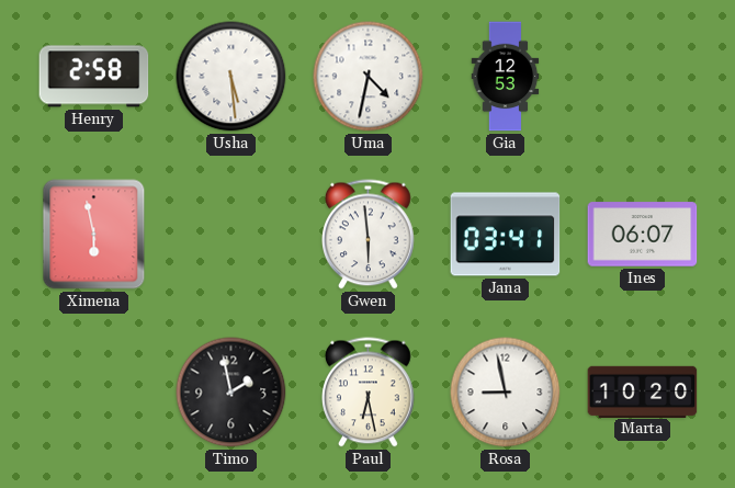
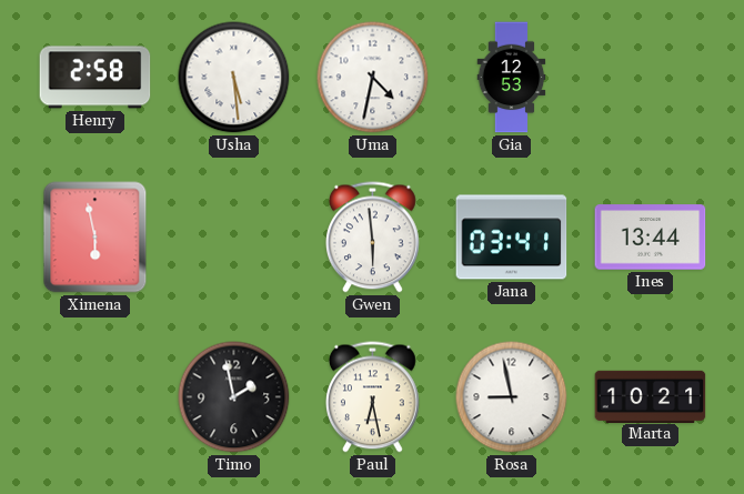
Ines: 06:07 -> 13:44
Marta: 10:20 -> 10:21
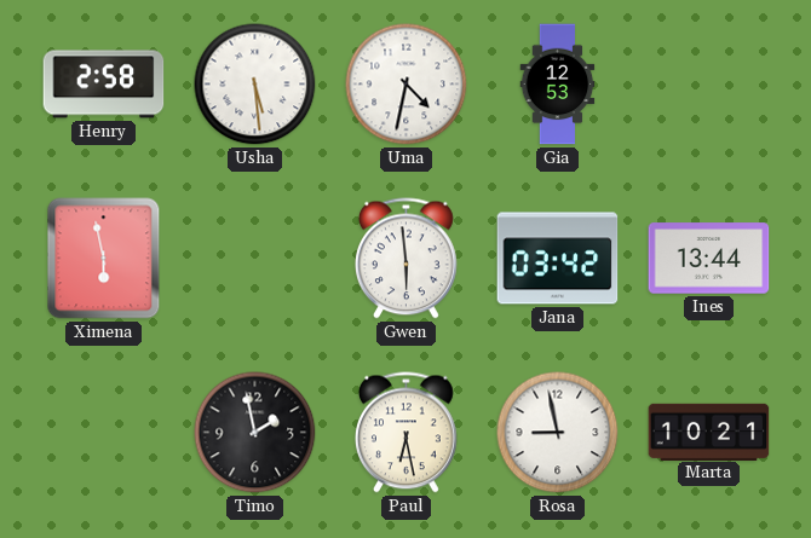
Jana: 03:41 -> 03:42
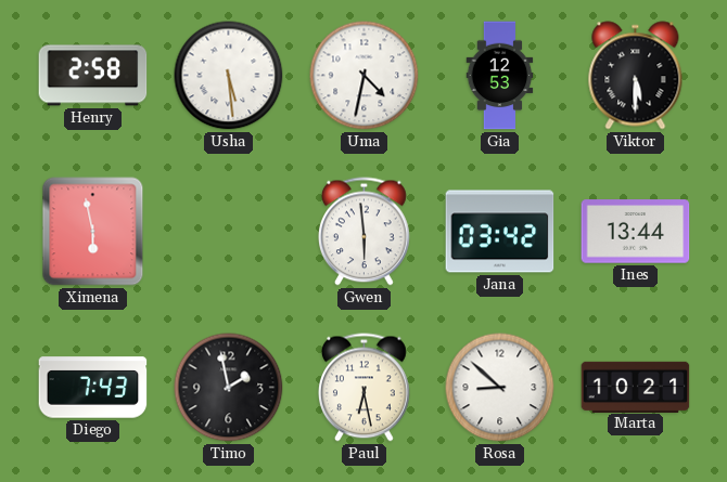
Viktor: none -> 5:30
Diego: none -> 7:43
Rosa: 8:58 -> 8:52
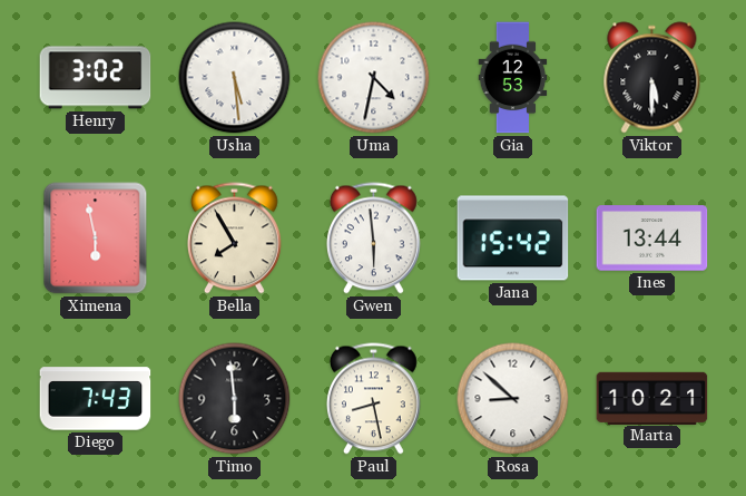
Henry: 2:58 -> 3:02
Bella: none -> 7:55
Jana: 03:42 -> 15:42
Timo: 1:58 -> 5:59
Paul: 6:28 -> 8:28
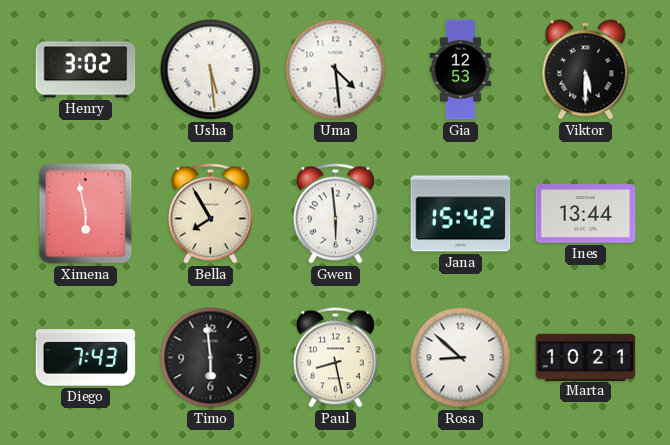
Uma: 4:32 -> 4:29
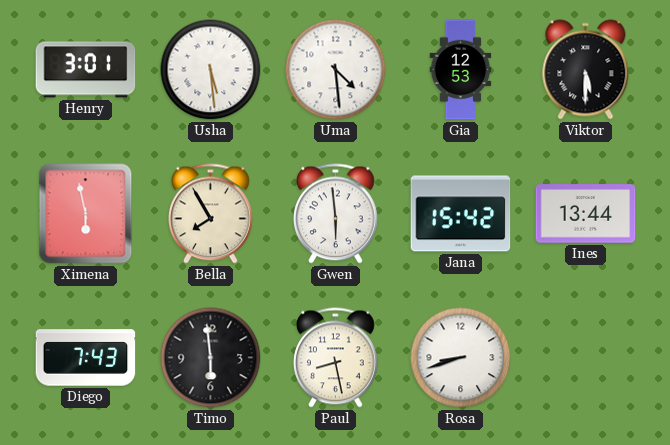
Henry: 3:02 -> 3:01
Rosa: 8:52 -> 8:42
Marta: 10:21 -> none
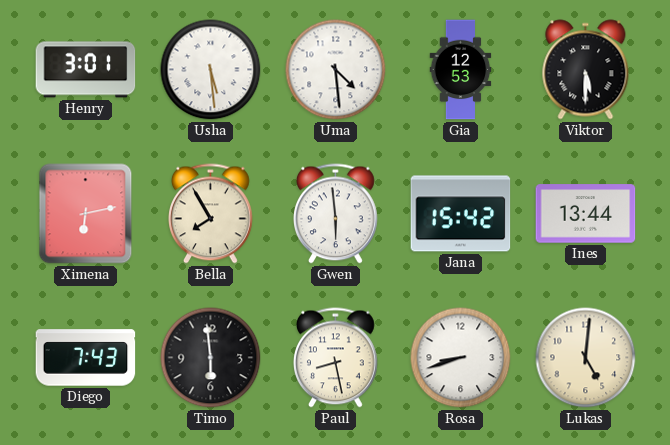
Ximena: 5:58 -> 6:13
Lukas: none -> 5:01
